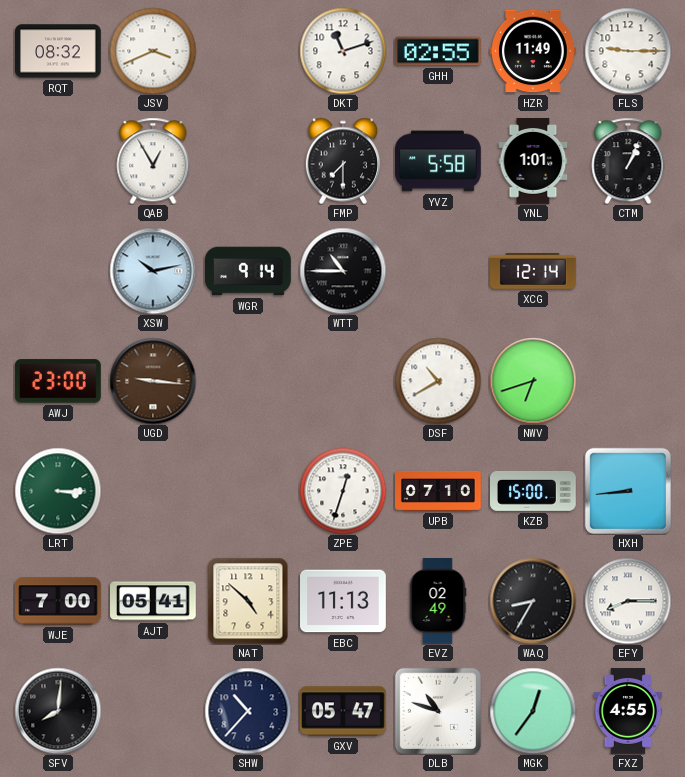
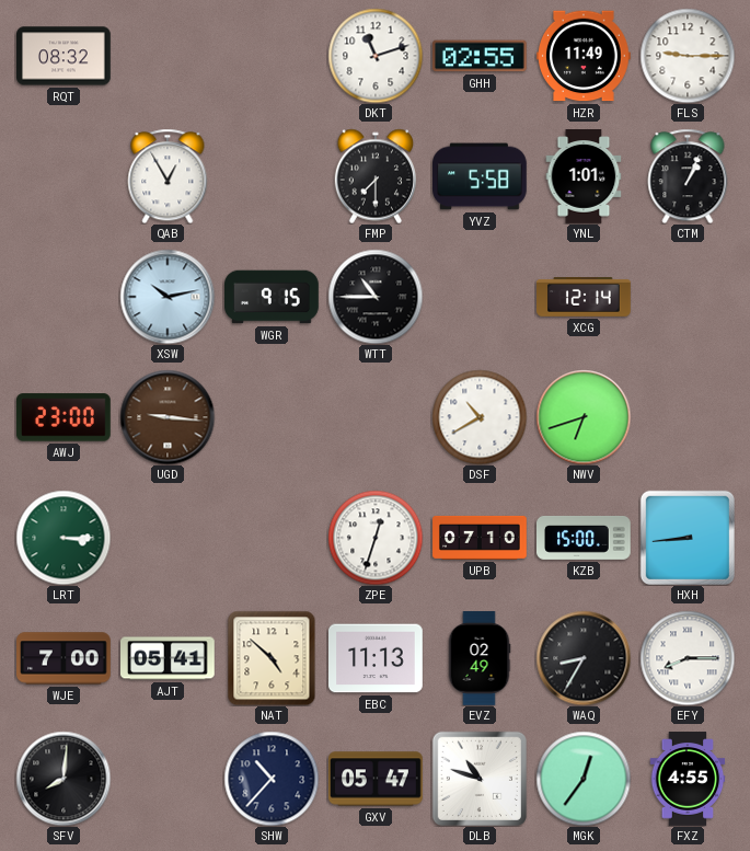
JSV: 3:41 -> none
WGR: 9:14 -> 9:15
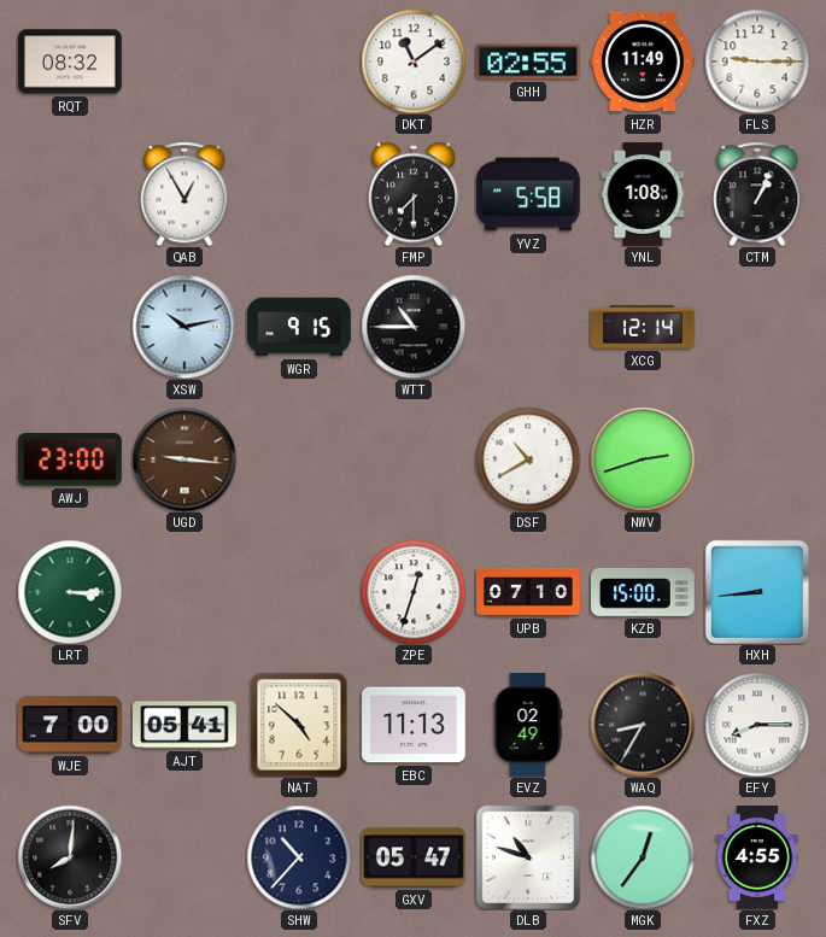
DKT: 11:12 -> 11:09
YNL: 1:01 -> 1:08
NWV: 6:42 -> 2:42
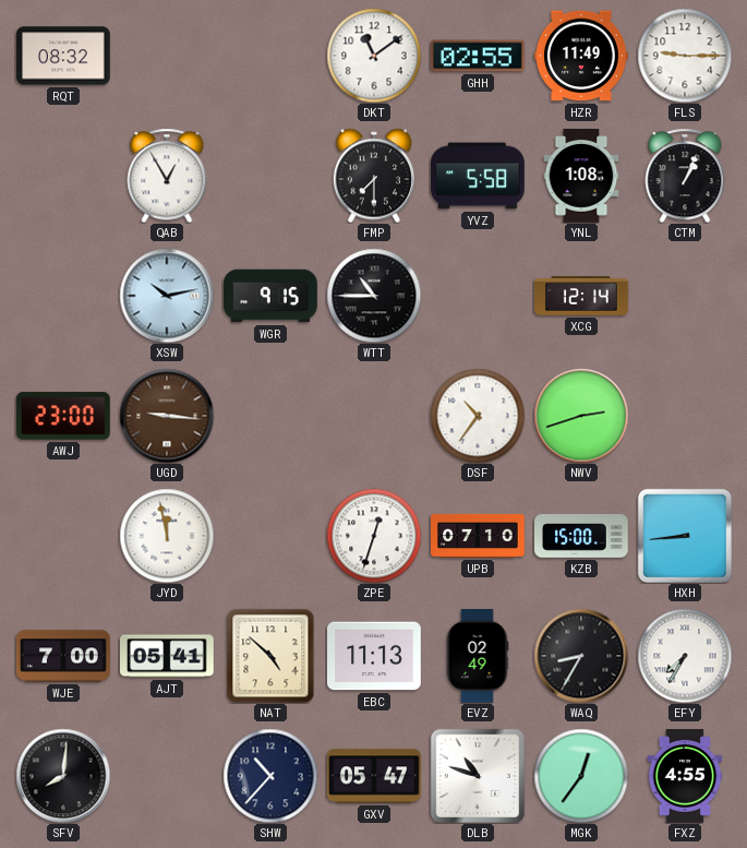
DSF: 10:40 -> 10:36
LRT: 3:15 -> none
JYD: none -> 11:58
EFY: 8:15 -> 7:35
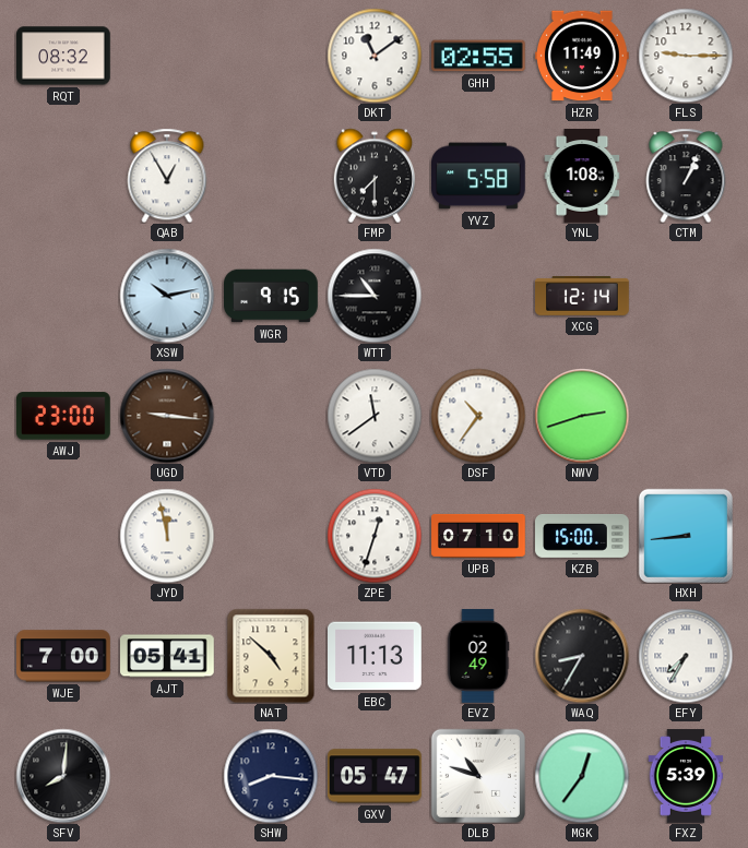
VTD: none -> 11:39
SHW: 10:37 -> 8:16
FXZ: 4:55 -> 5:39
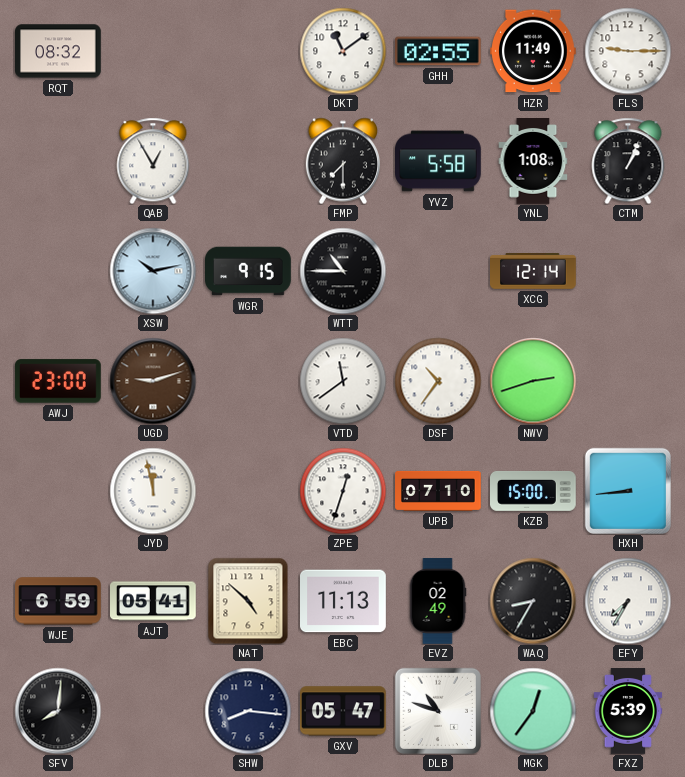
UGD: 9:16 -> 9:12
WJE: 7:00 -> 6:59
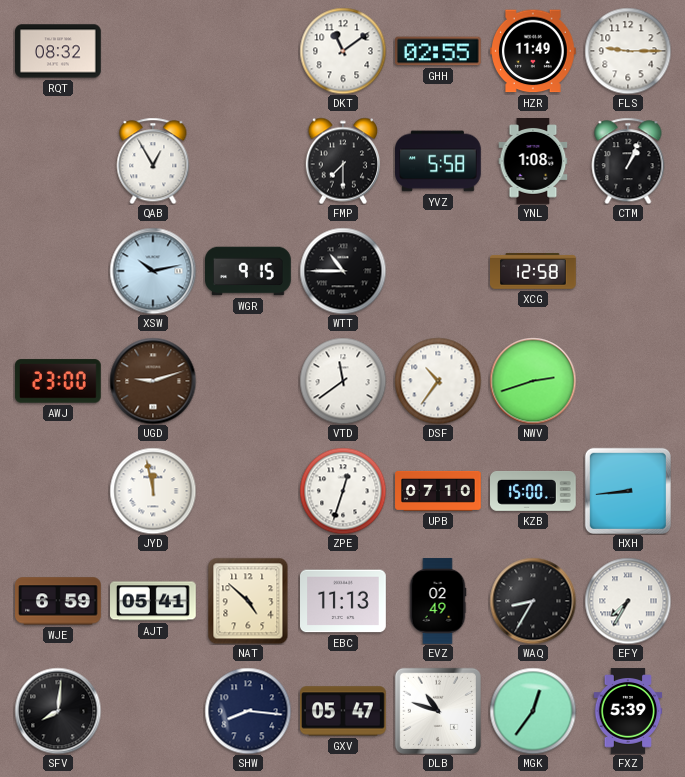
XCG: 12:14 -> 12:58
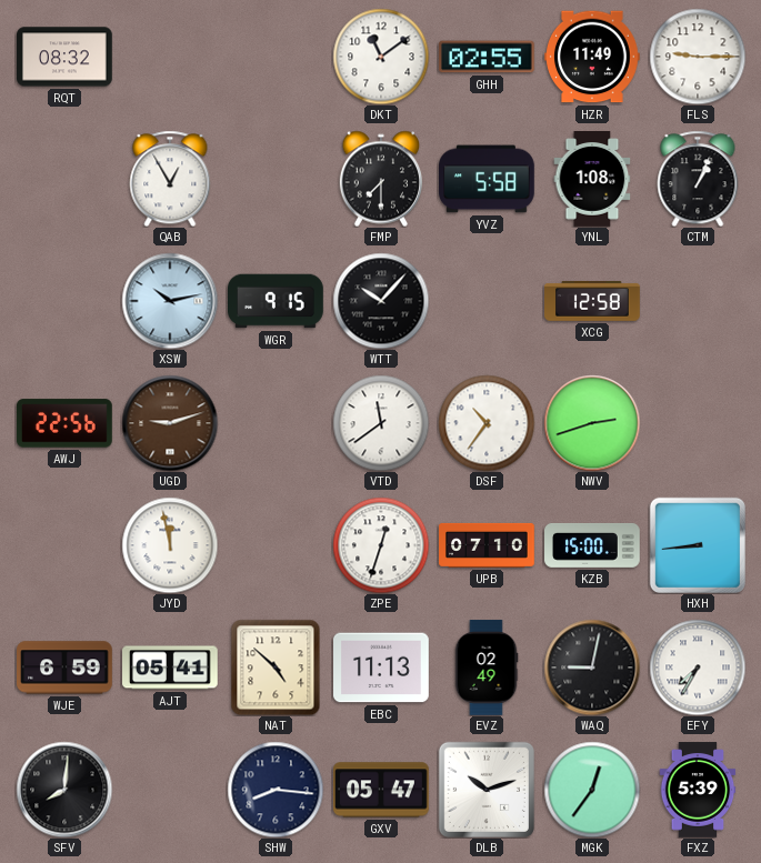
WTT: 10:45 -> 10:07
AWJ: 23:00 -> 22:56
WAQ: 8:35 -> 9:02
DLB: 10:48 -> 10:12
